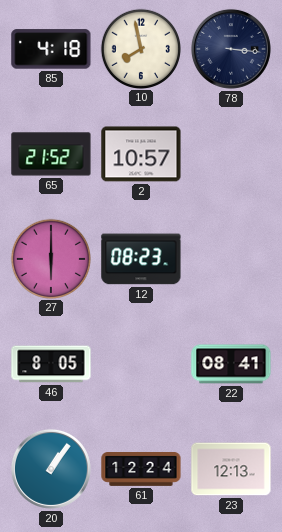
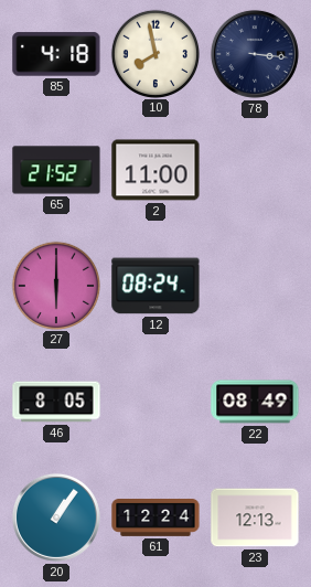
2: 10:57 -> 11:00
12: 08:23 -> 08:24
22: 08:41 -> 08:49
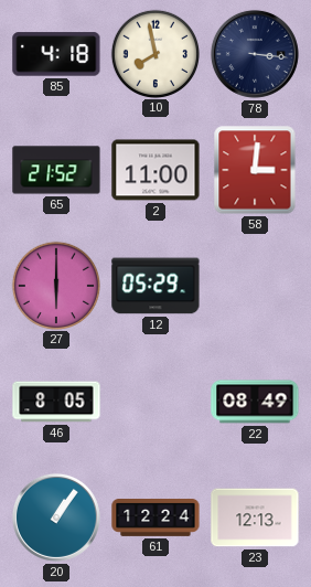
58: none -> 3:01
12: 08:24 -> 05:29
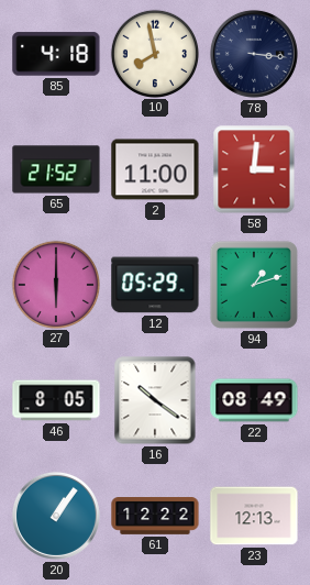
94: none -> 1:12
16: none -> 10:21
61: 12:24 -> 12:22
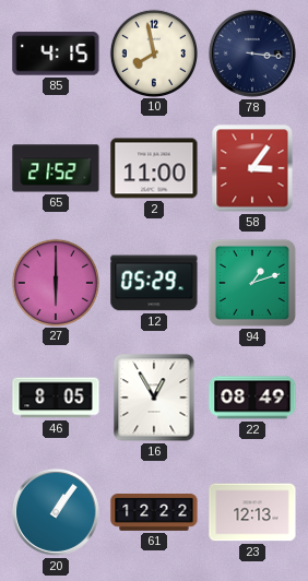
85: 4:18 -> 4:15
58: 3:01 -> 3:06
16: 10:21 -> 12:55
